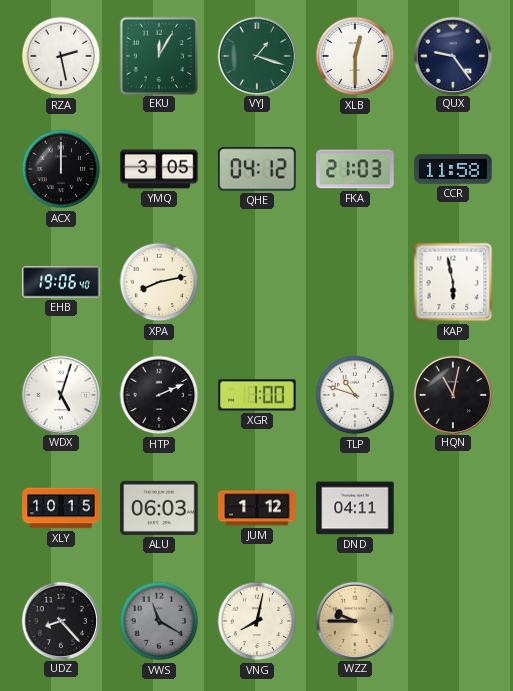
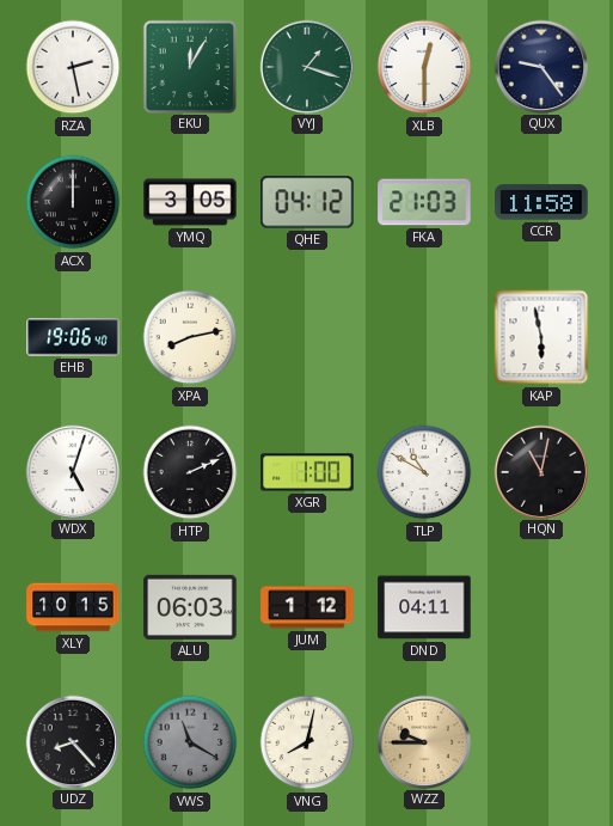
TLP: 10:48 -> 10:50
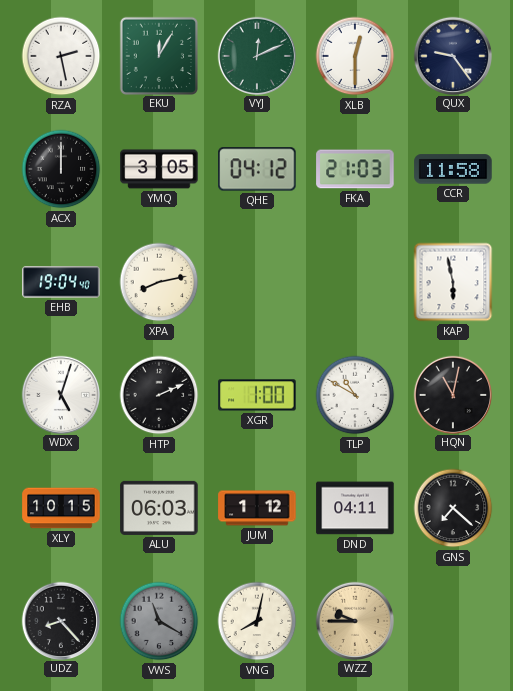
VYJ: 1:18 -> 12:11
EHB: 19:06 -> 19:04
GNS: none -> 7:22
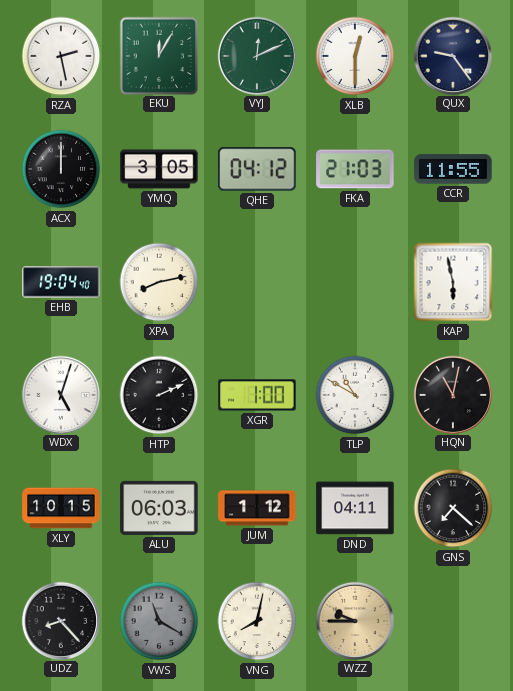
CCR: 11:58 -> 11:55
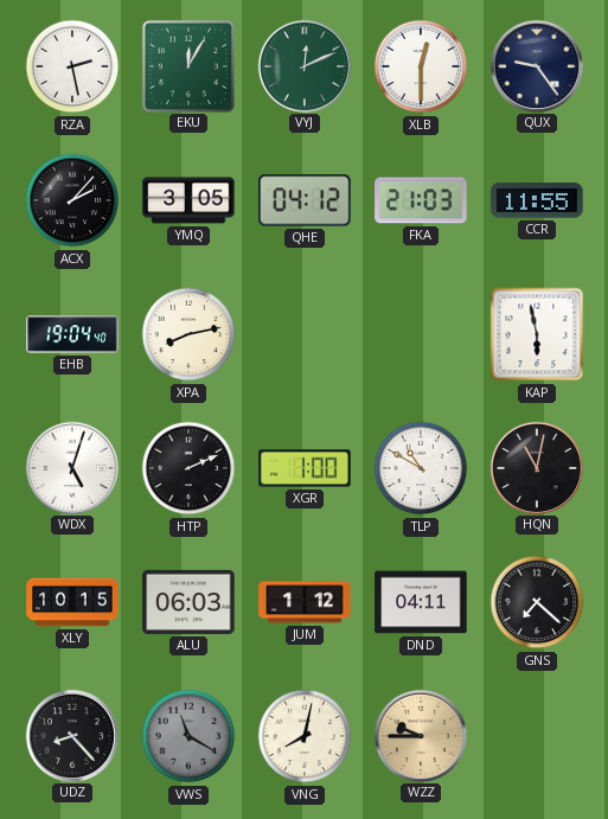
ACX: 12:00 -> 2:07
